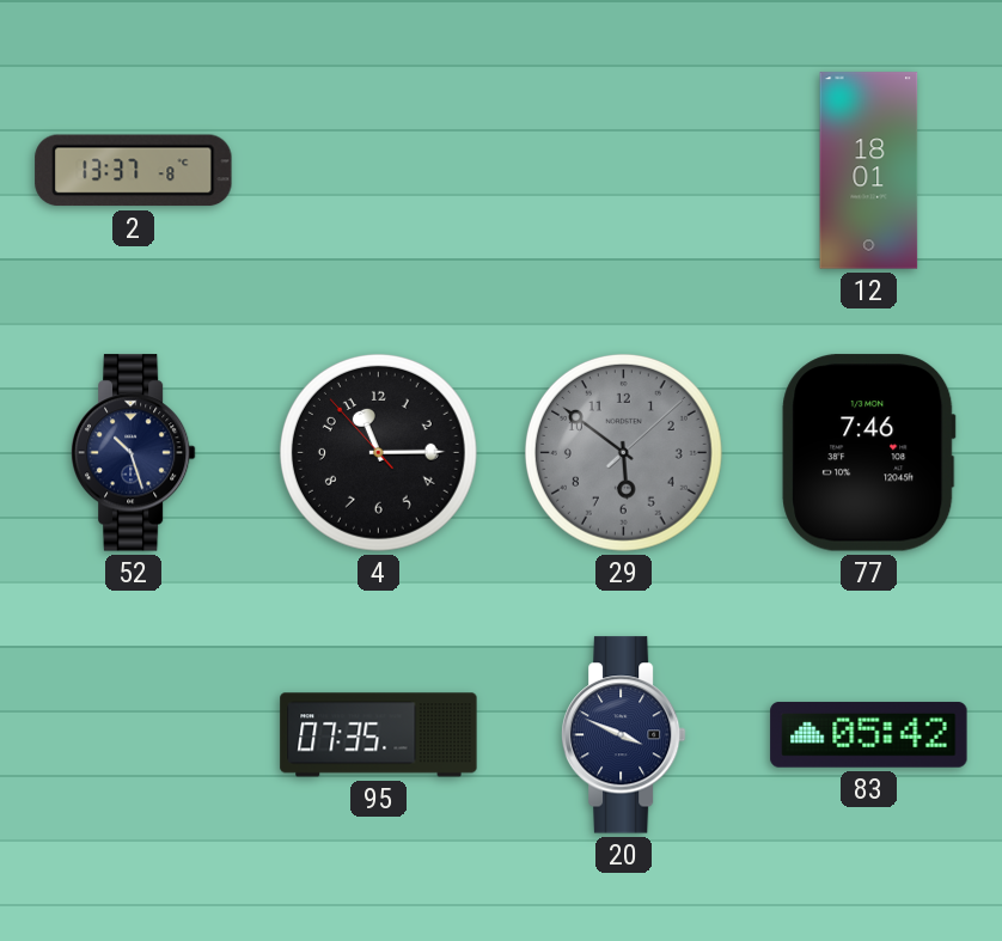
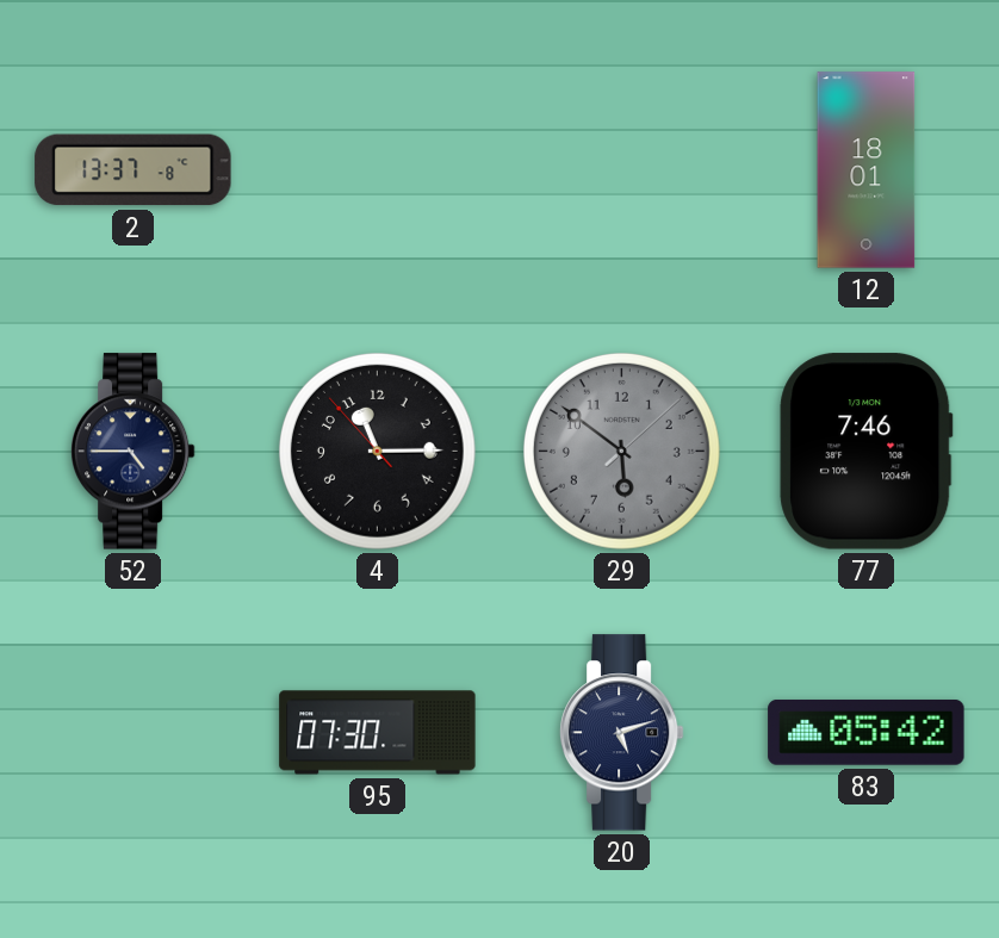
52: 10:27 -> 4:45
95: 07:35 -> 07:30
20: 3:49 -> 5:12
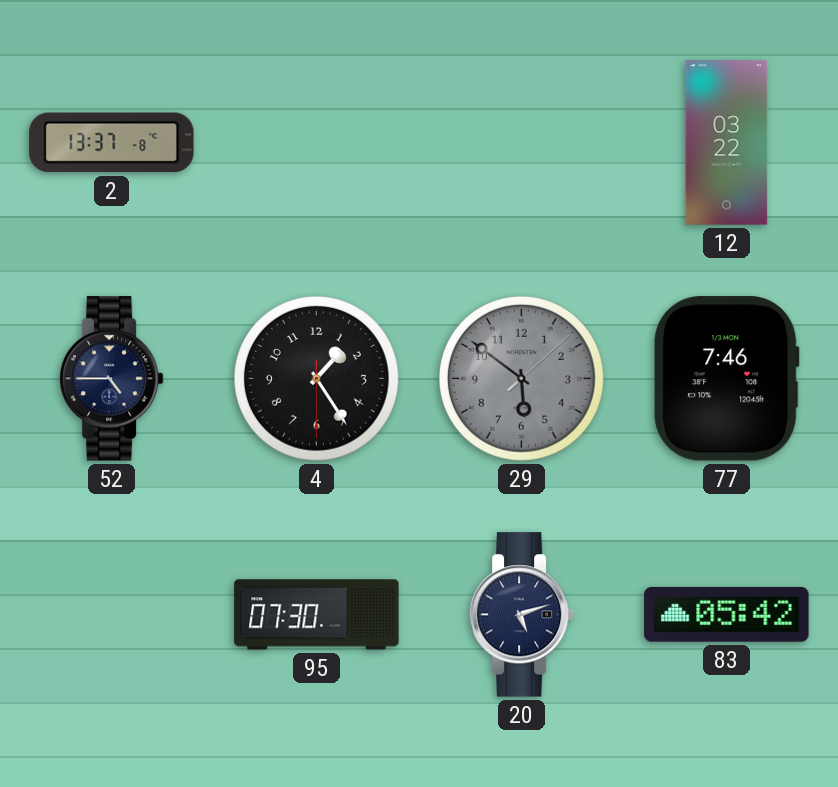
12: 18:01 -> 03:22
4: 11:14 -> 1:24
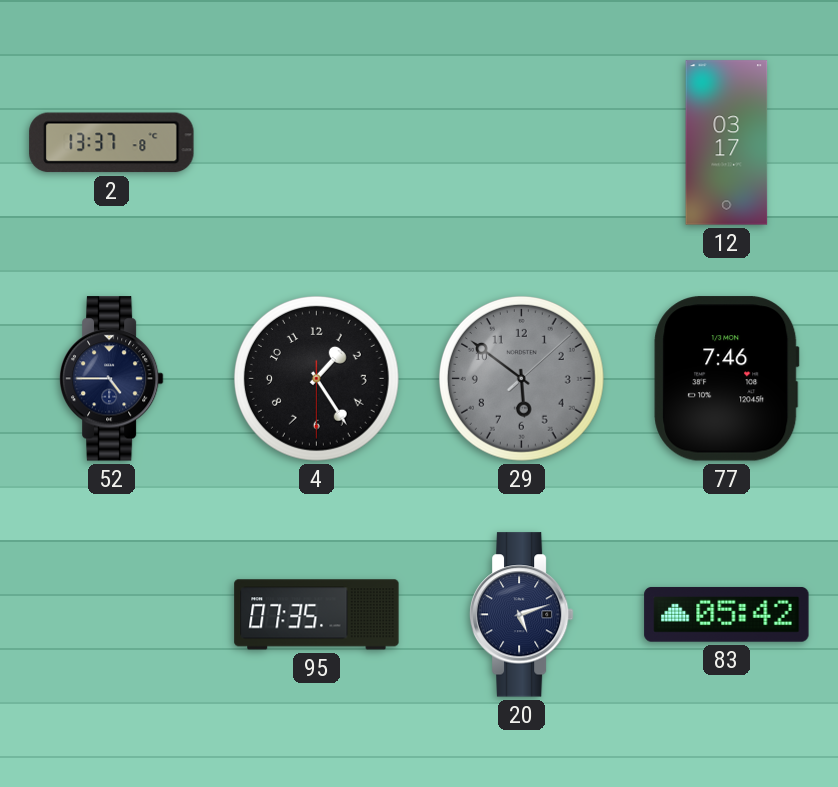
12: 03:22 -> 03:17
95: 07:30 -> 07:35
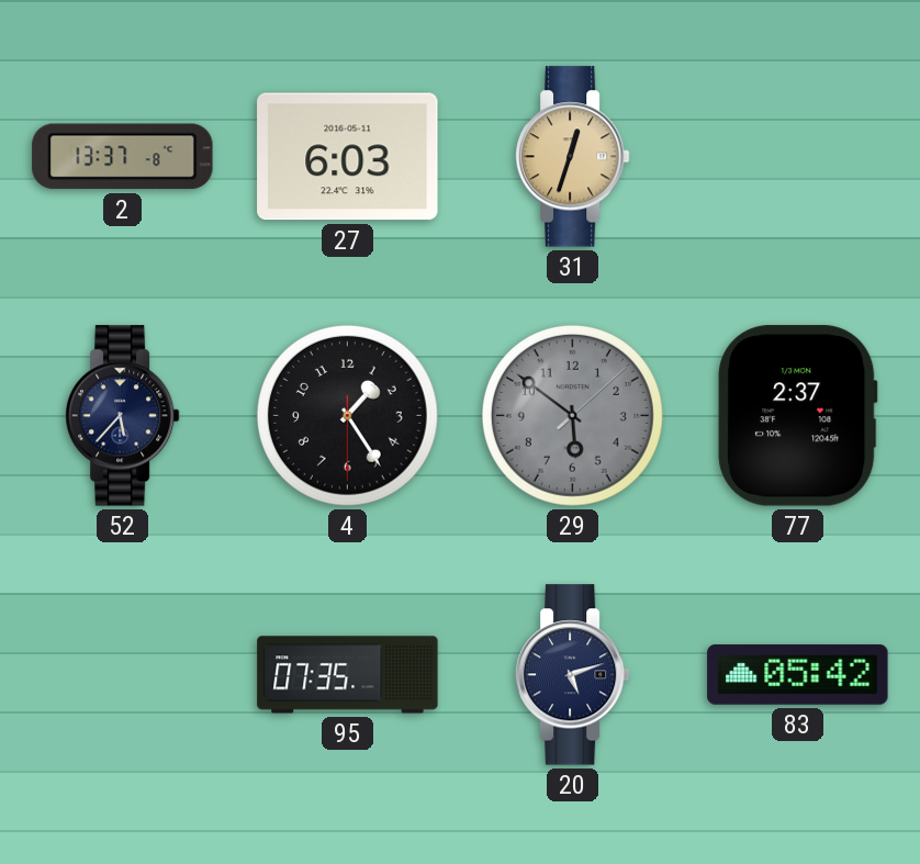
27: none -> 6:03
31: none -> 12:33
12: 03:17 -> none
52: 4:45 -> 5:37
77: 7:46 -> 2:37
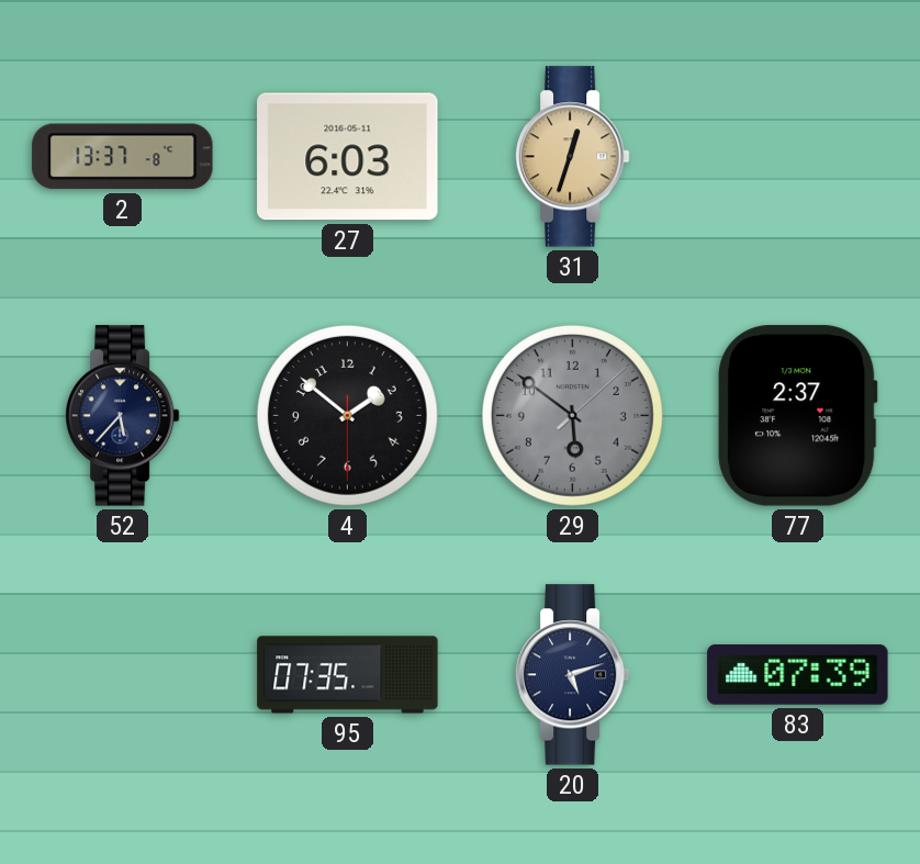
4: 1:24 -> 1:51
83: 05:42 -> 07:39
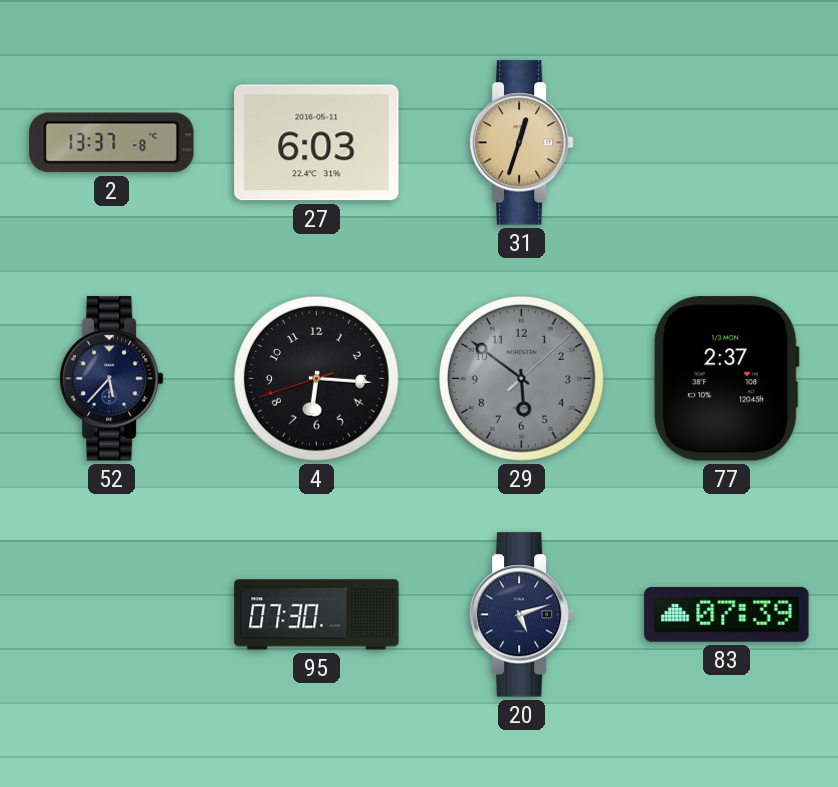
4: 1:51 -> 6:15
95: 07:35 -> 07:30
